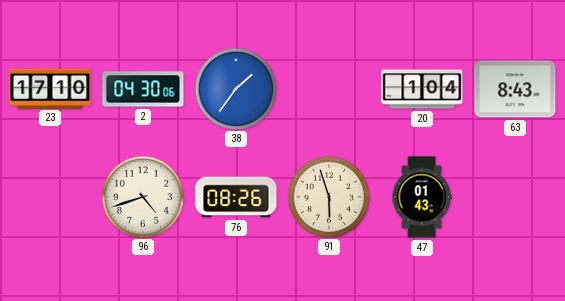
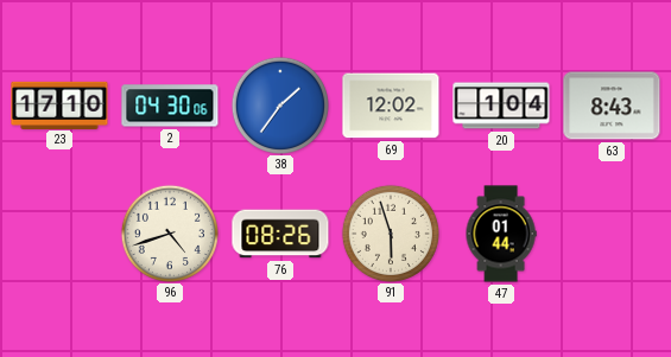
69: none -> 12:02
47: 01:43 -> 01:44
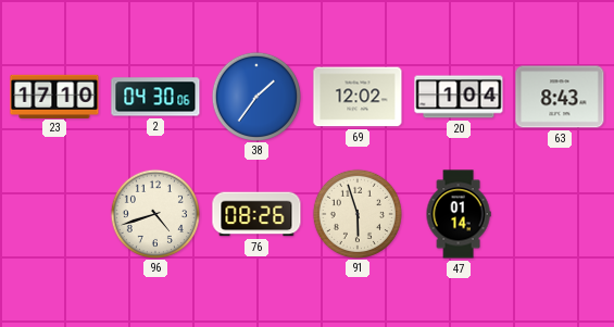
47: 01:44 -> 01:14
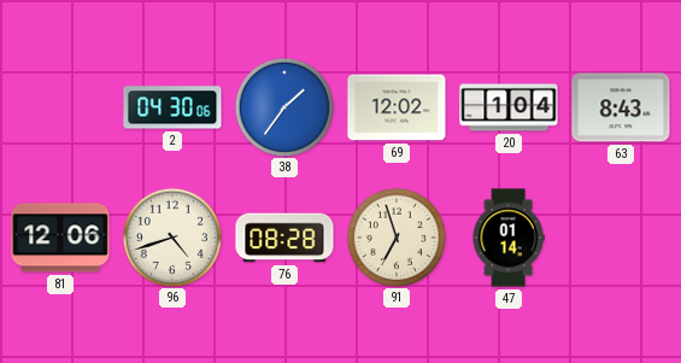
23: 17:10 -> none
81: none -> 12:06
76: 08:26 -> 08:28
91: 5:57 -> 6:57
